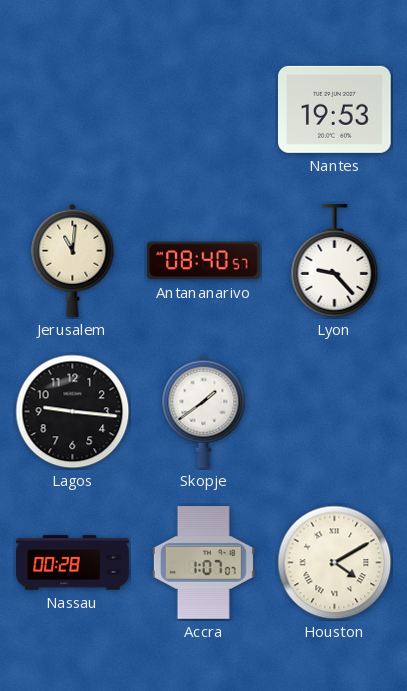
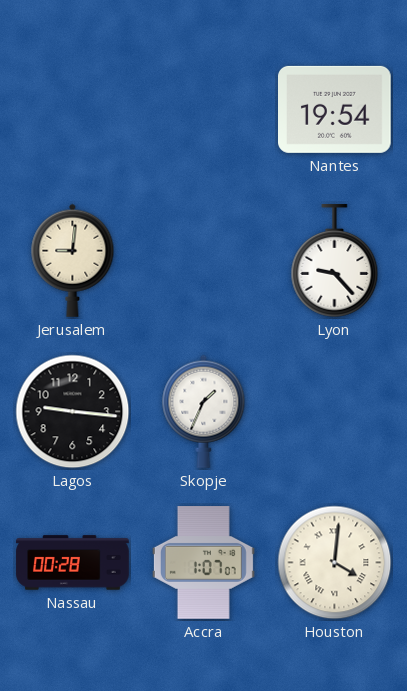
Nantes: 19:53 -> 19:54
Jerusalem: 11:01 -> 9:01
Antananarivo: 08:40 -> none
Skopje: 1:39 -> 1:34
Houston: 4:10 -> 4:01
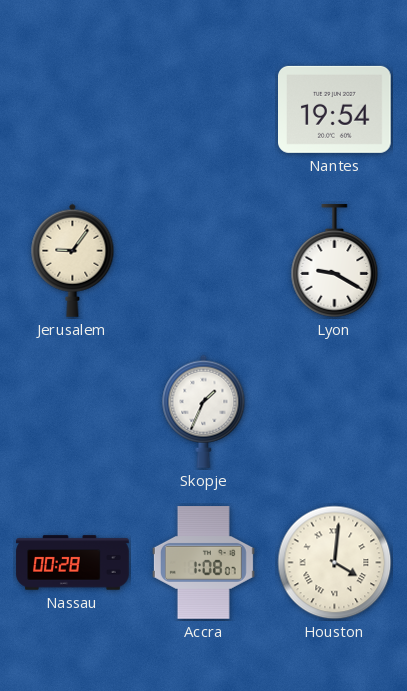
Jerusalem: 9:01 -> 9:06
Lyon: 9:23 -> 9:20
Lagos: 9:16 -> none
Accra: 1:07 -> 1:08
